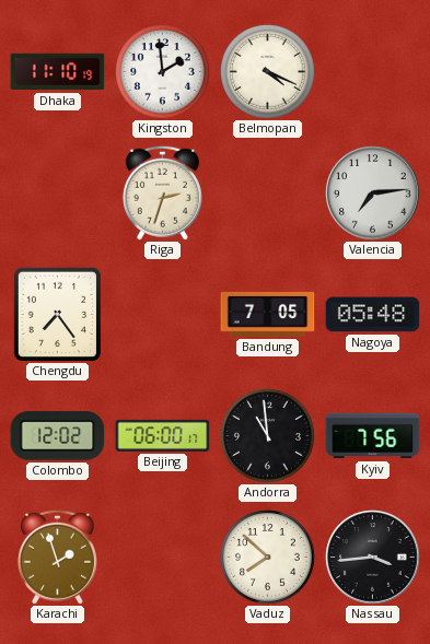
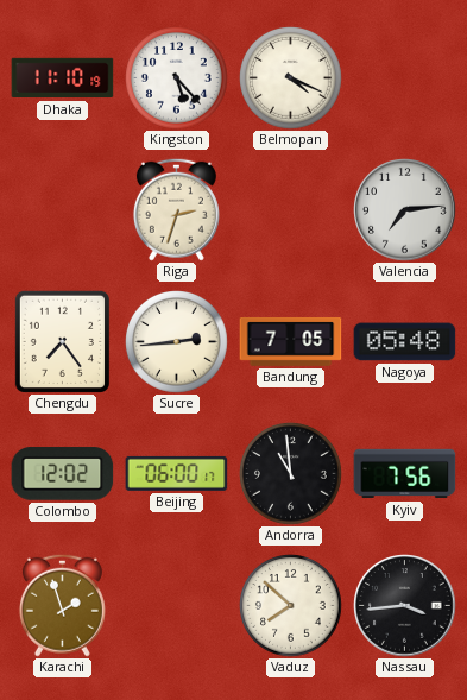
Kingston: 1:59 -> 5:23
Sucre: none -> 2:44
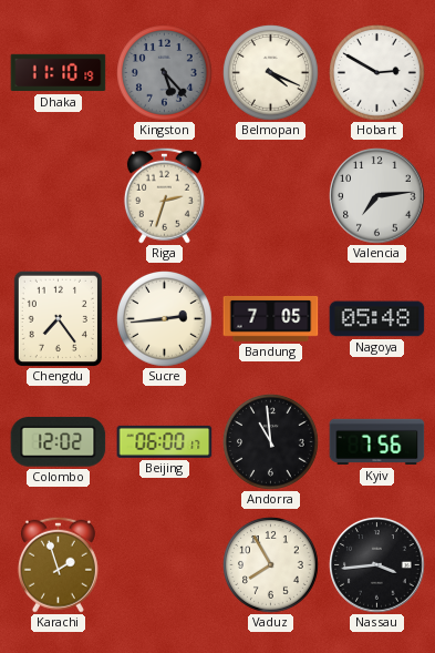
Kingston dial: white -> grey
Hobart: none -> 2:50
Vaduz: 7:52 -> 7:55
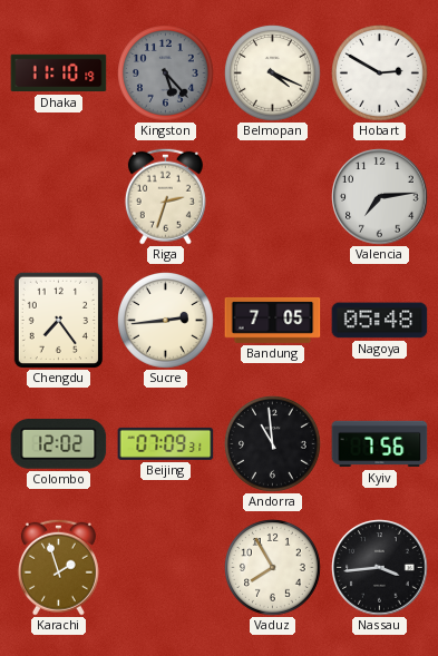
Beijing: 06:00 -> 07:09
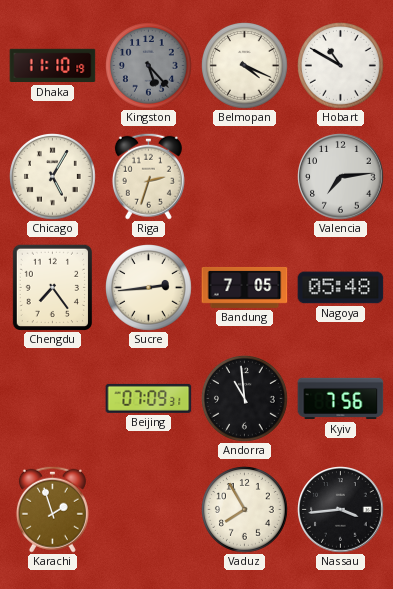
Hobart: 2:50 -> 10:50
Chicago: none -> 5:05
Colombo: 12:02 -> none
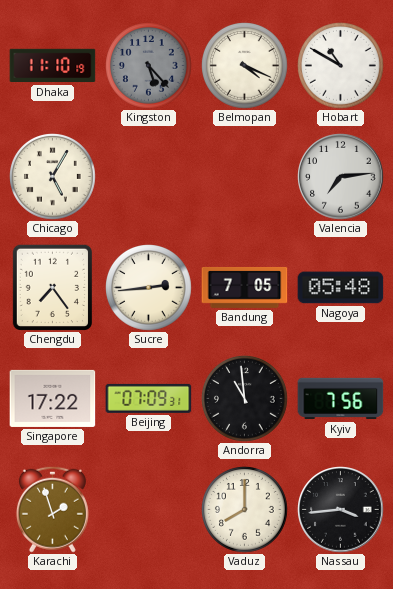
Riga: 2:33 -> none
Singapore: none -> 17:22
Vaduz: 7:55 -> 8:00
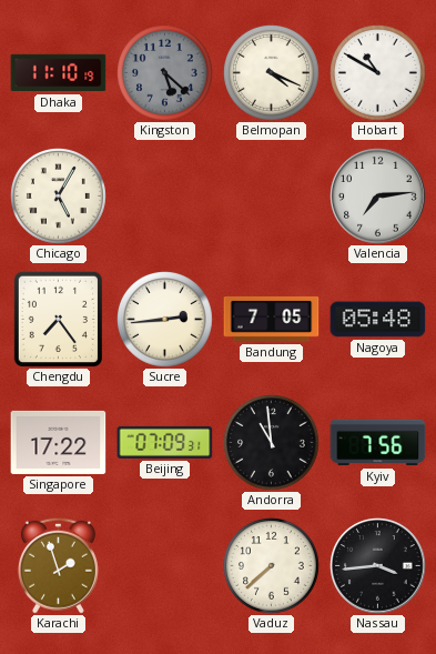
Kingston: 5:23 -> 5:22
Vaduz: 8:00 -> 7:38
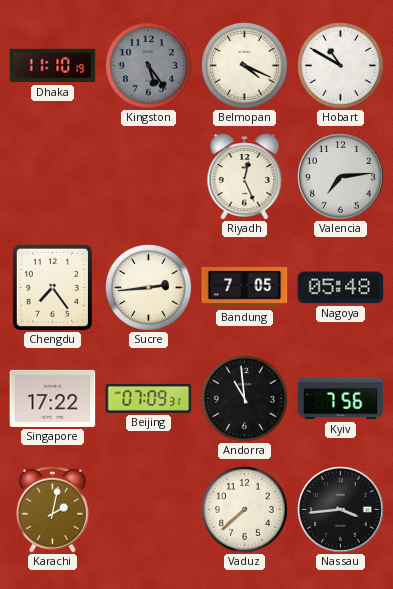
Kingston: 5:22 -> 5:24
Chicago: 5:05 -> none
Riyadh: none -> 12:26
Karachi: 1:57 -> 2:02
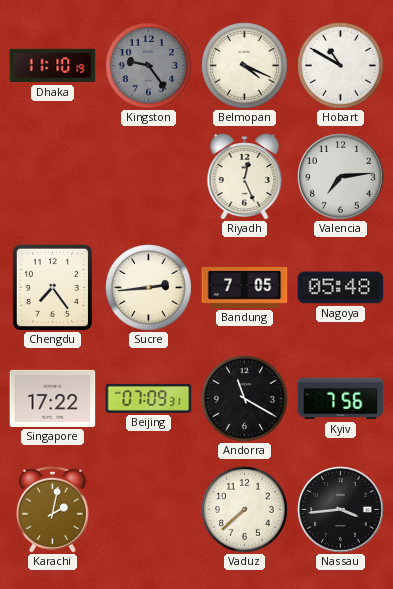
Kingston: 5:24 -> 9:24
Andorra: 10:59 -> 11:20
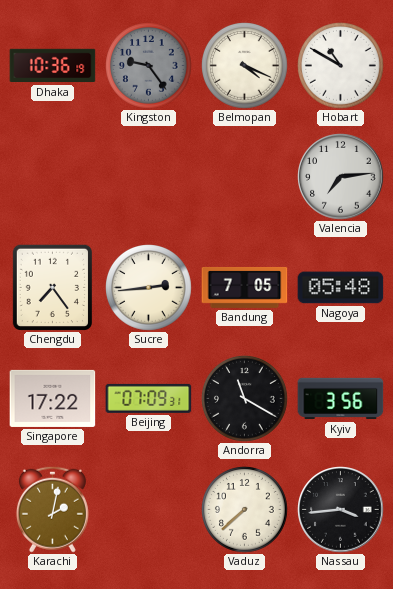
Dhaka: 11:10 -> 10:36
Riyadh: 12:26 -> none
Kyiv: 7:56 -> 3:56
